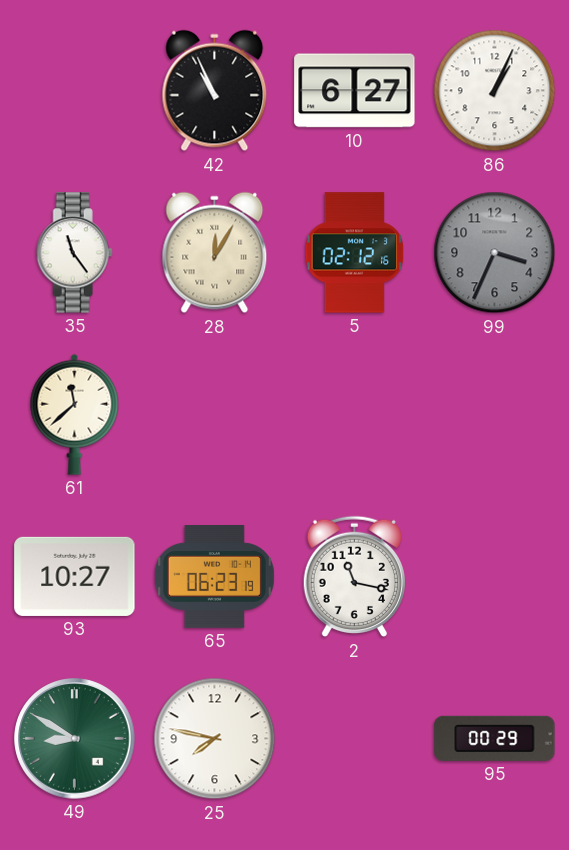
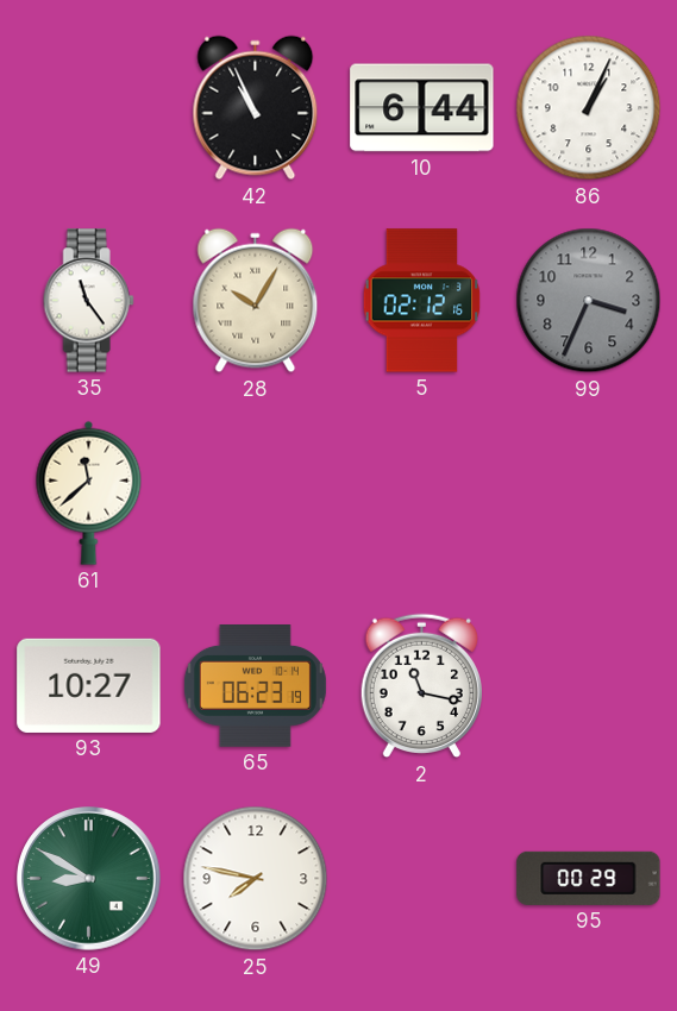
10: 6:27 -> 6:44
28: 12:05 -> 10:05
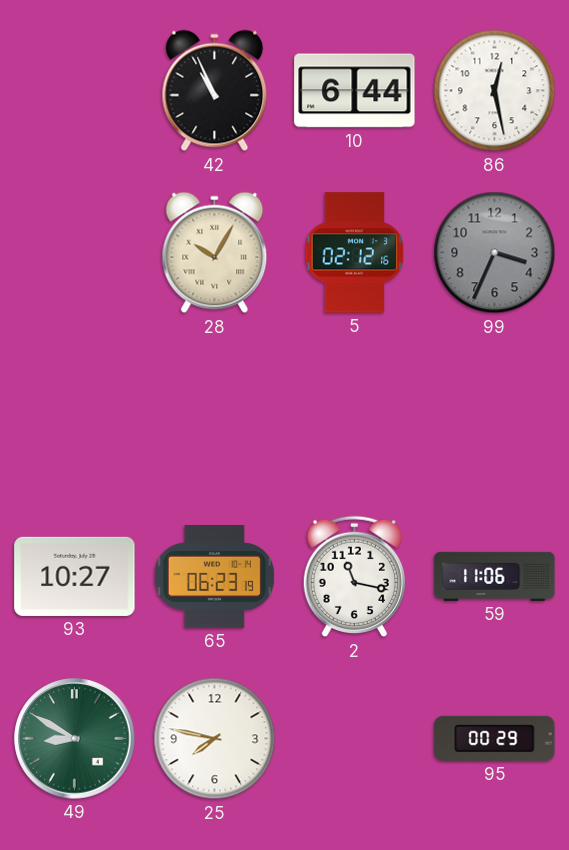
86: 1:04 -> 12:28
35: 11:24 -> none
61: 11:38 -> none
59: none -> 11:06
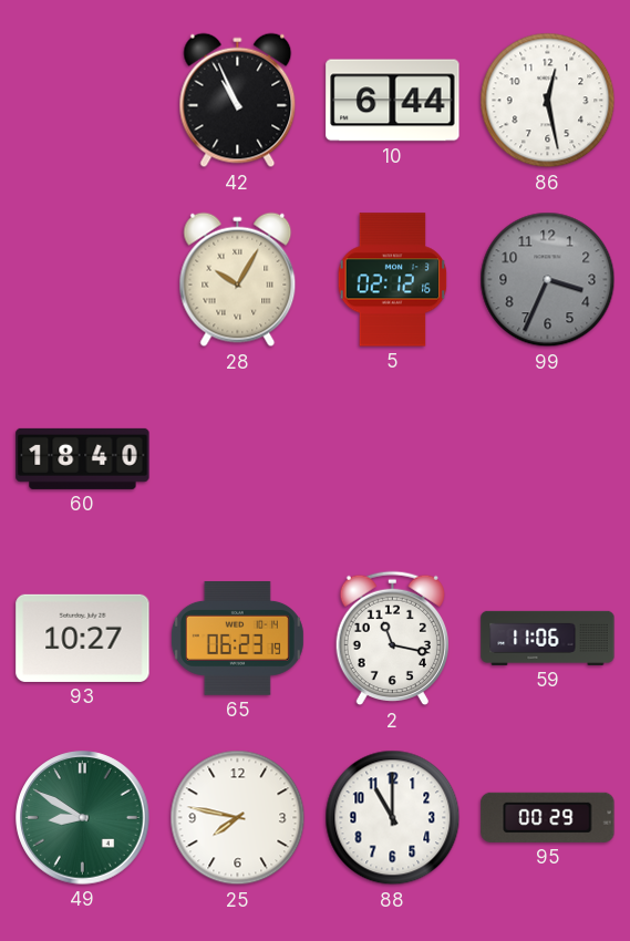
60: none -> 18:40
88: none -> 11:00
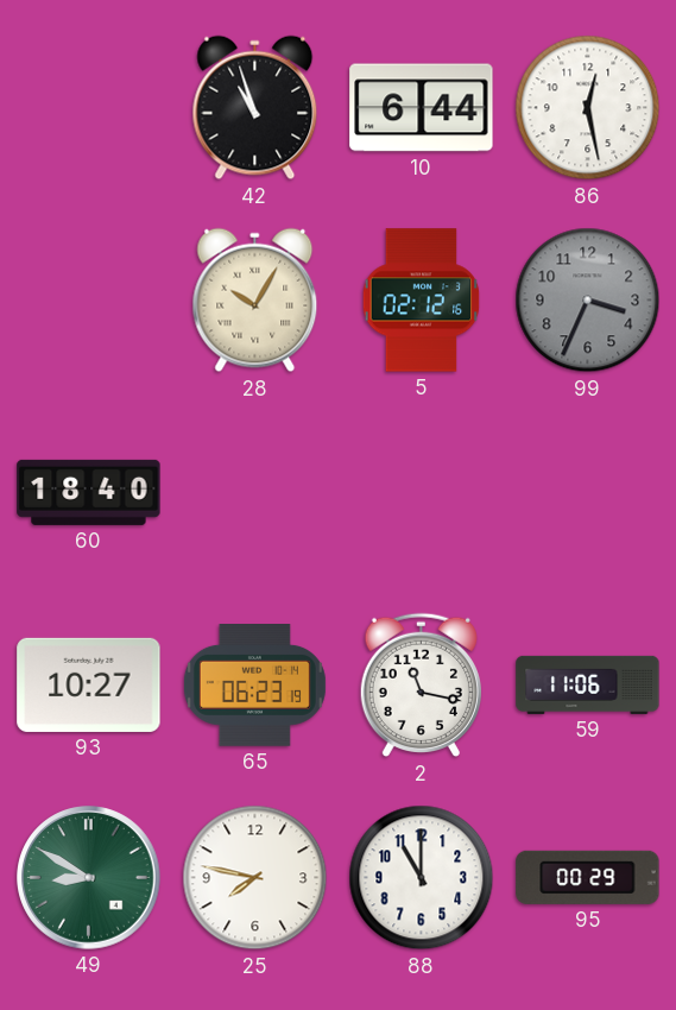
42: 10:56 -> 10:57
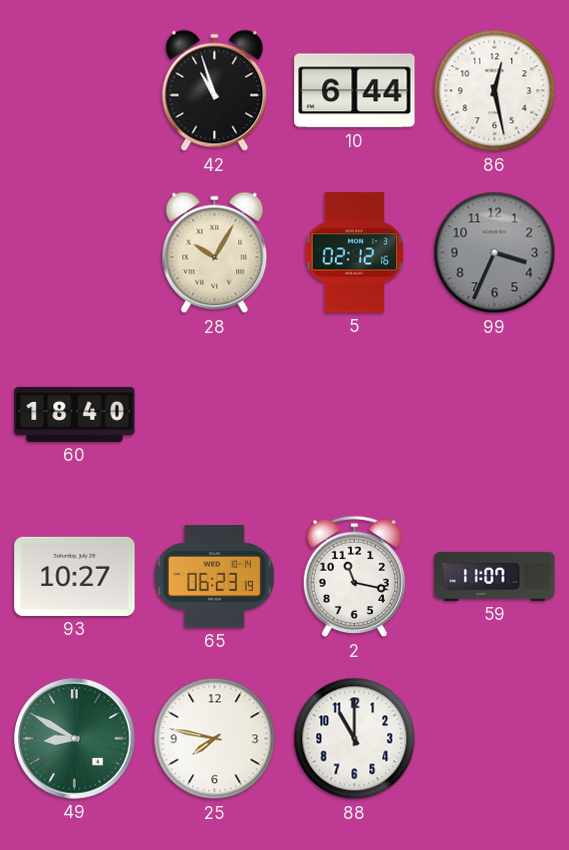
59: 11:06 -> 11:07
95: 00:29 -> none
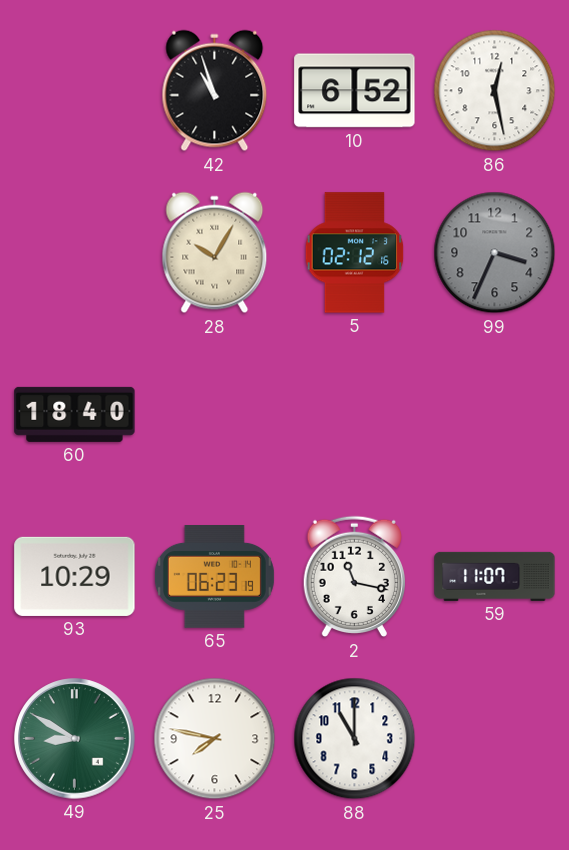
10: 6:44 -> 6:52
93: 10:27 -> 10:29
